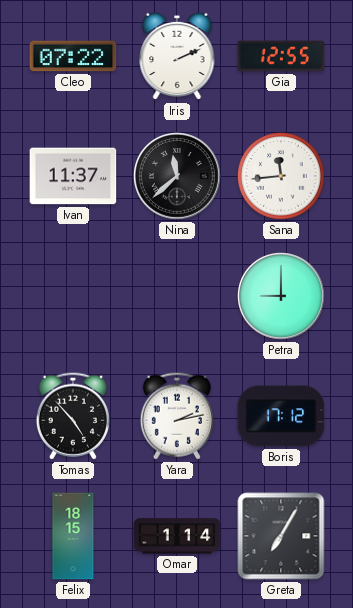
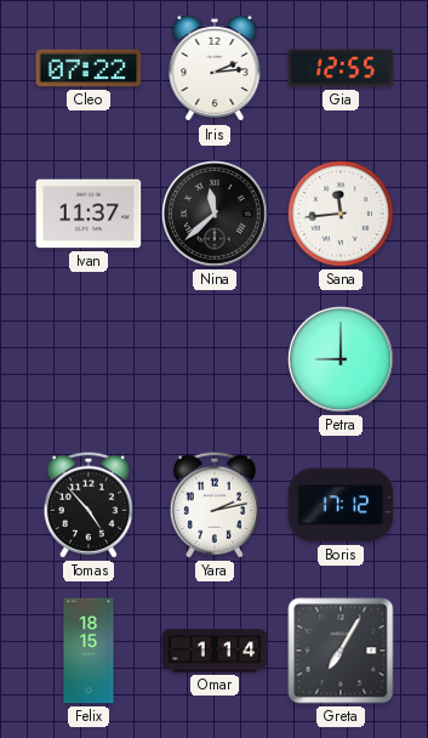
Iris: 2:11 -> 2:14
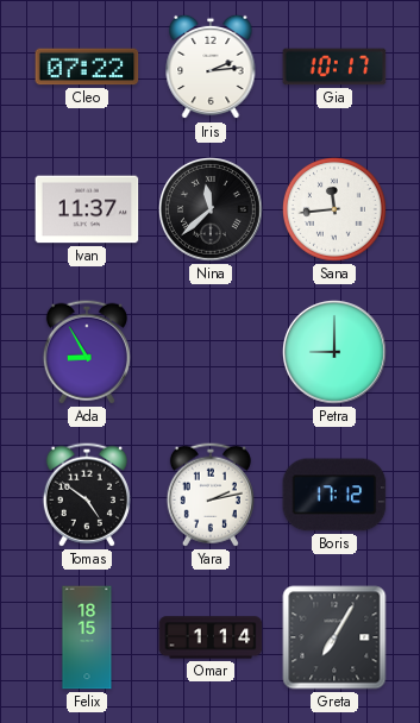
Gia: 12:55 -> 10:17
Ada: none -> 8:55
Tomas: 4:53 -> 4:51
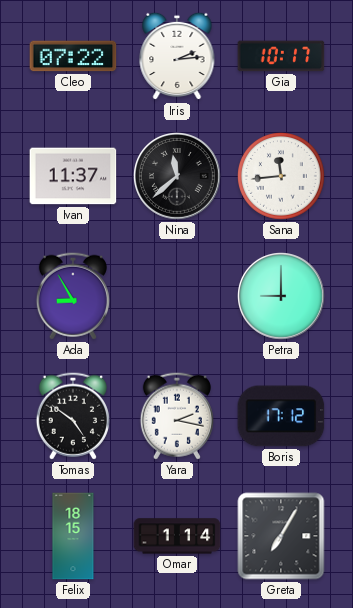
Yara: 2:13 -> 2:17
